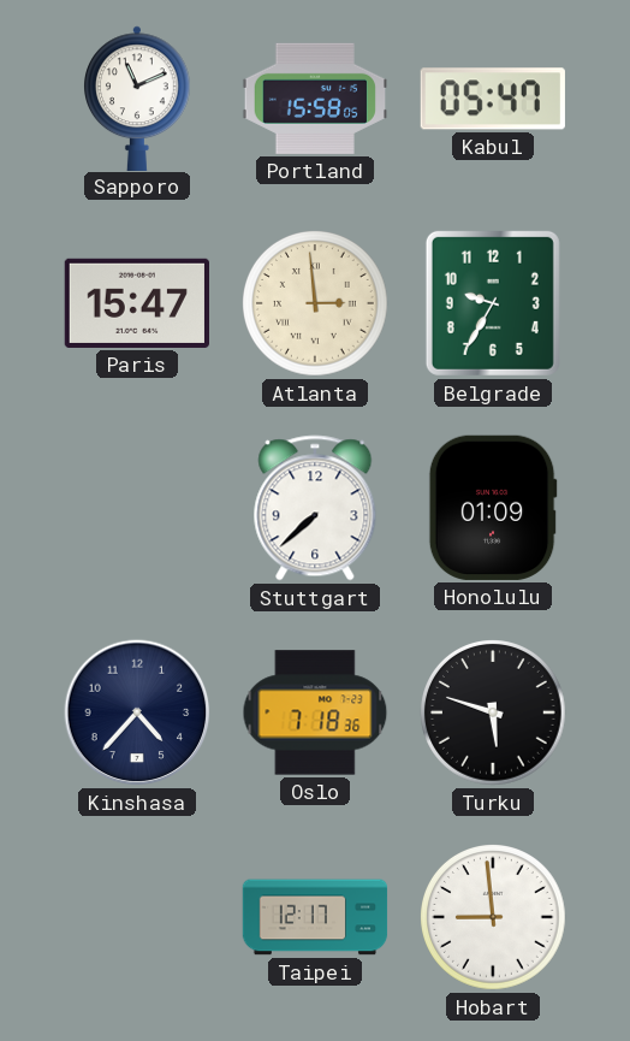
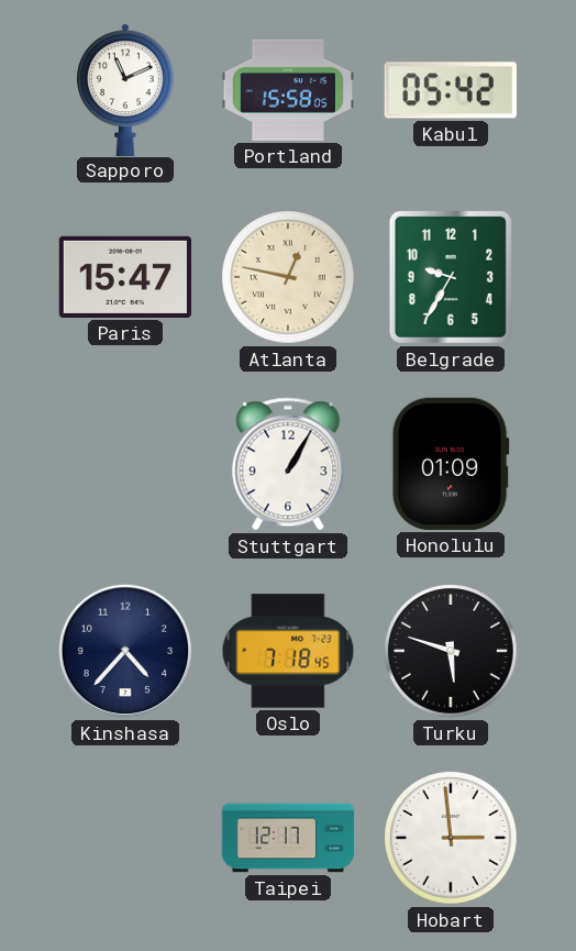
Kabul: 05:47 -> 05:42
Atlanta: 2:59 -> 12:47
Stuttgart: 7:38 -> 1:05
Oslo: 7:18:36 -> 7:18:45
Hobart: 8:59 -> 2:59
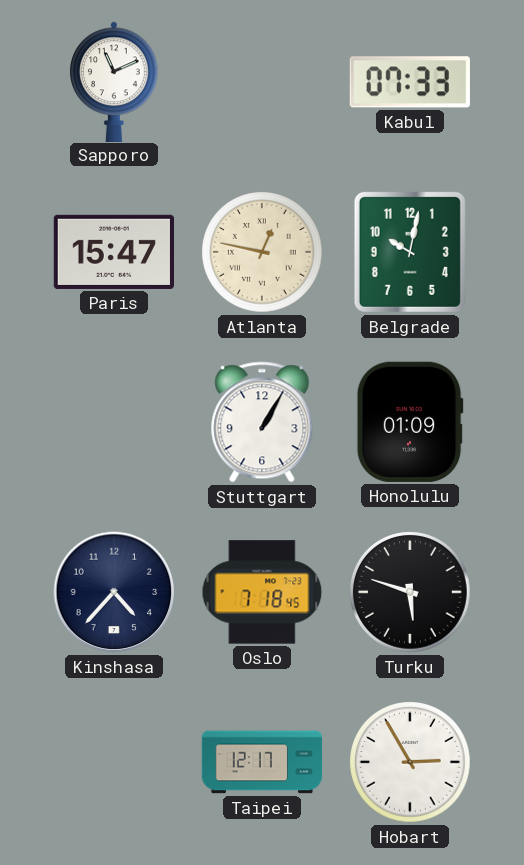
Portland: 15:58 -> none
Kabul: 05:42 -> 07:33
Belgrade: 9:35 -> 10:02
Hobart: 2:59 -> 2:55
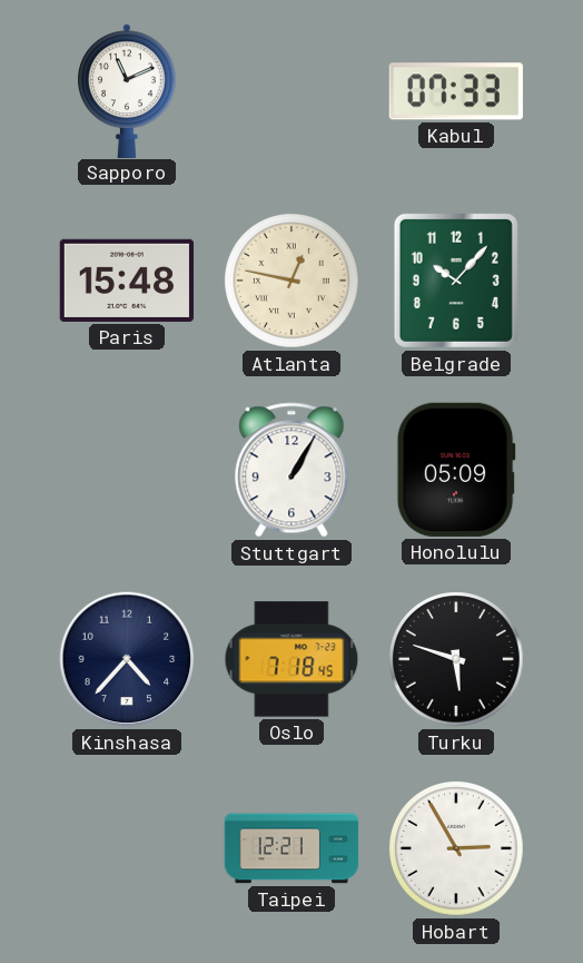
Paris: 15:47 -> 15:48
Belgrade: 10:02 -> 10:07
Honolulu: 01:09 -> 05:09
Taipei: 12:17 -> 12:21
